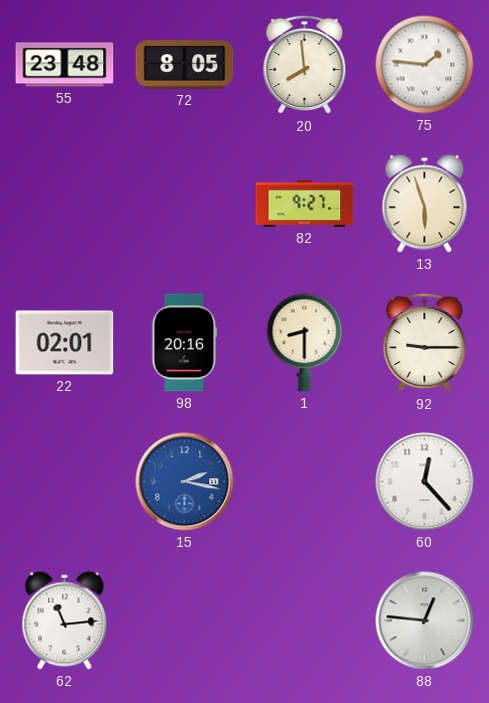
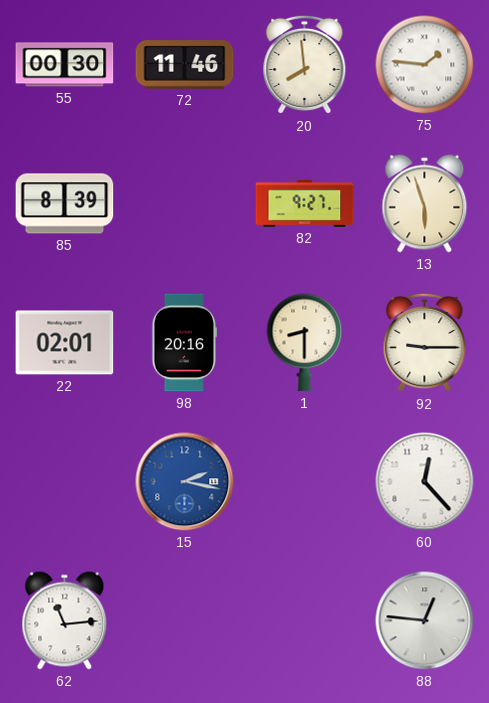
55: 23:48 -> 00:30
72: 8:05 -> 11:46
85: none -> 8:39
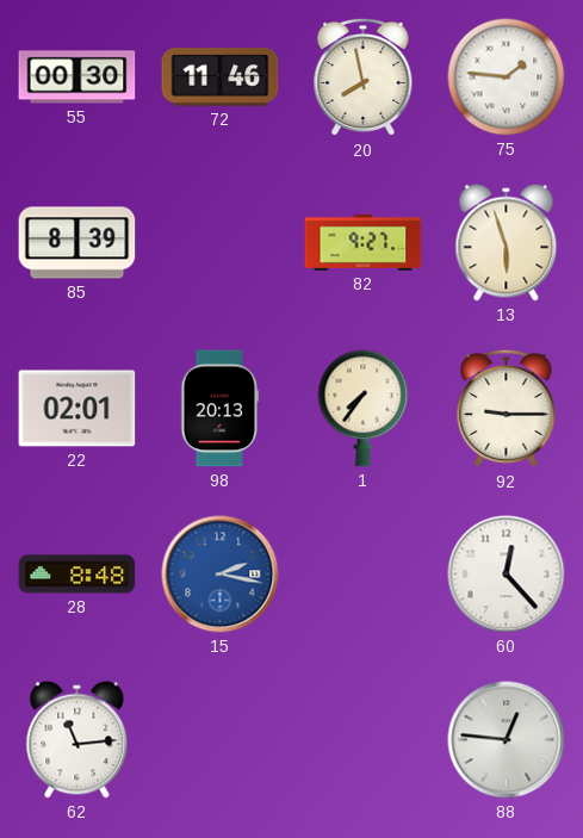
20: 7:59 -> 7:58
98: 20:16 -> 20:13
1: 8:30 -> 7:36
28: none -> 8:48
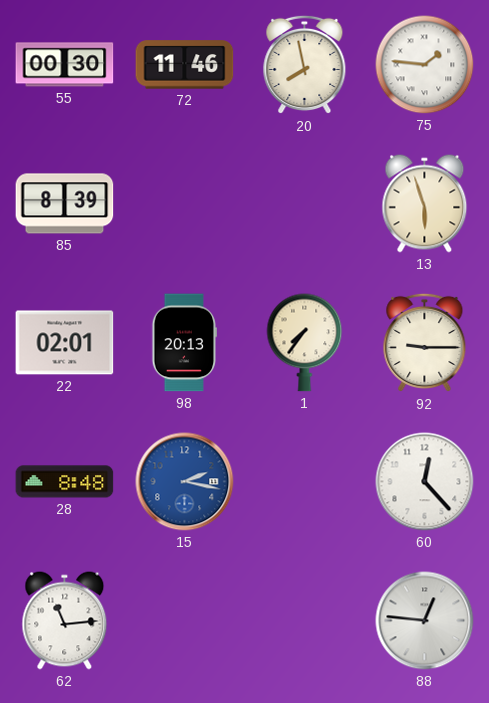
82: 9:27 -> none
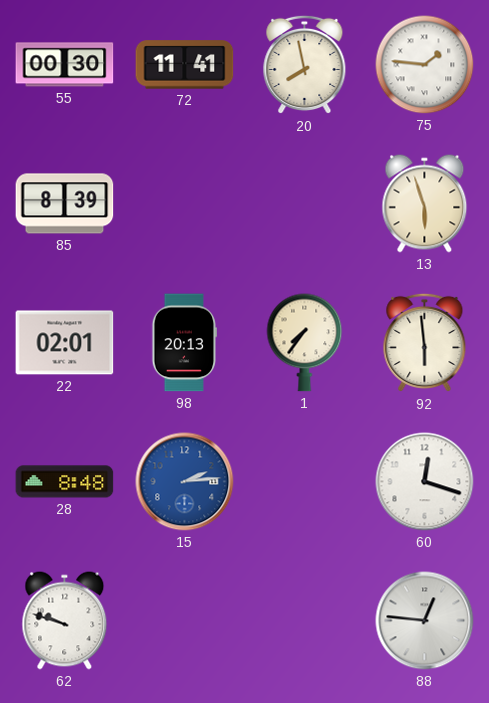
72: 11:46 -> 11:41
92: 9:15 -> 5:59
15: 2:17 -> 2:14
60: 12:23 -> 12:18
62: 11:14 -> 9:48
